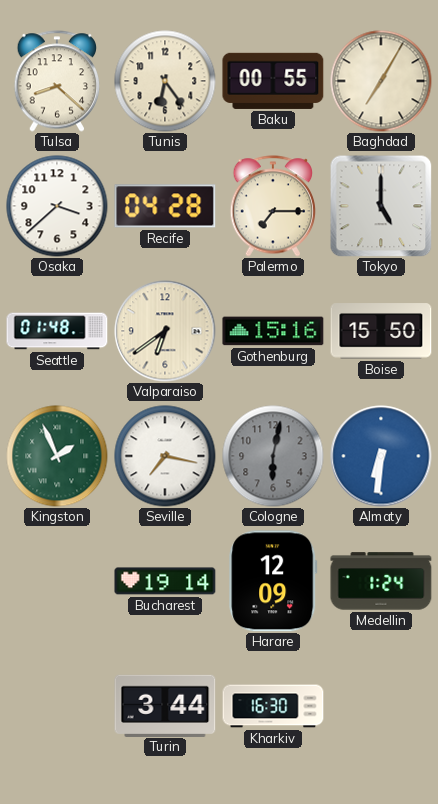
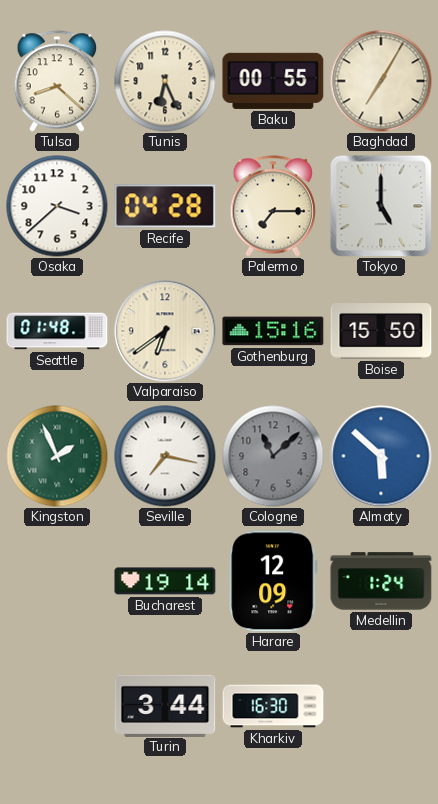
Tunis: 6:24 -> 6:26
Cologne: 6:02 -> 11:08
Almaty: 6:31 -> 5:52
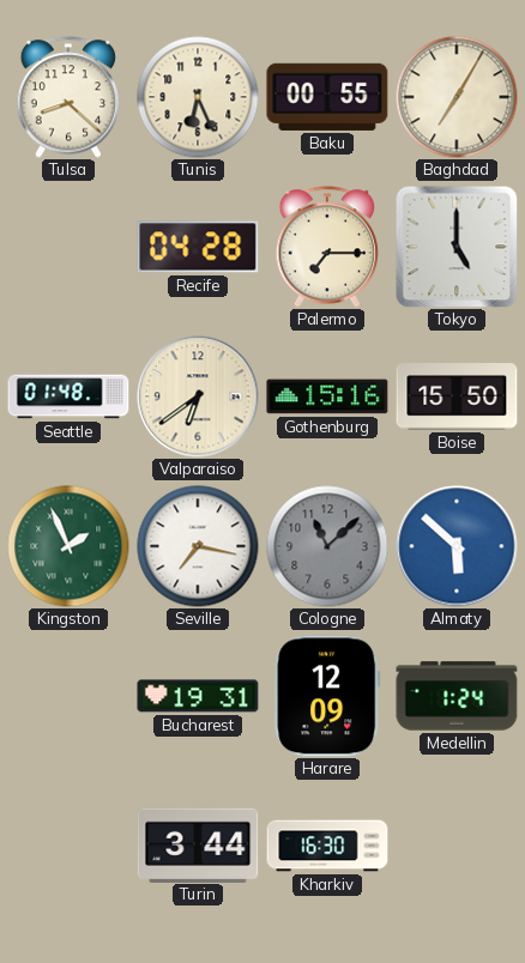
Osaka: 3:38 -> none
Bucharest: 19:14 -> 19:31
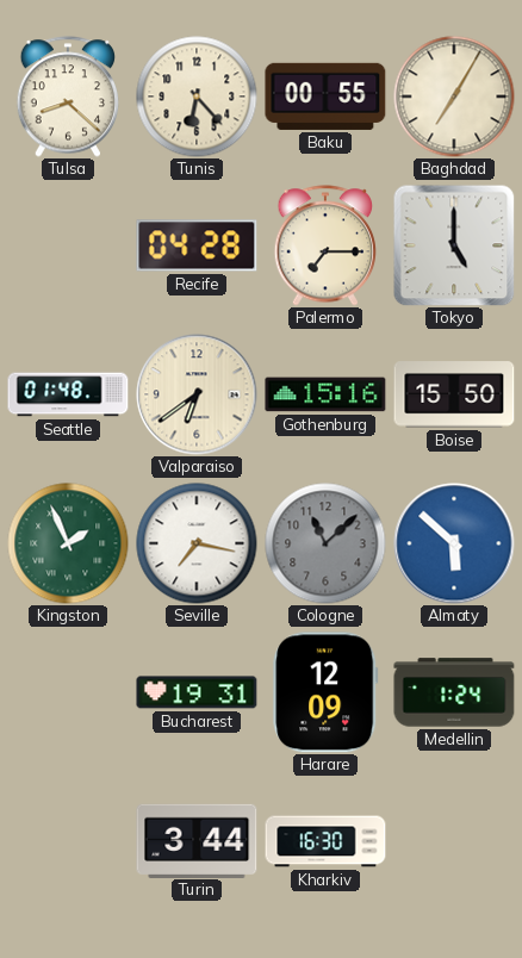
Tunis: 6:26 -> 6:23
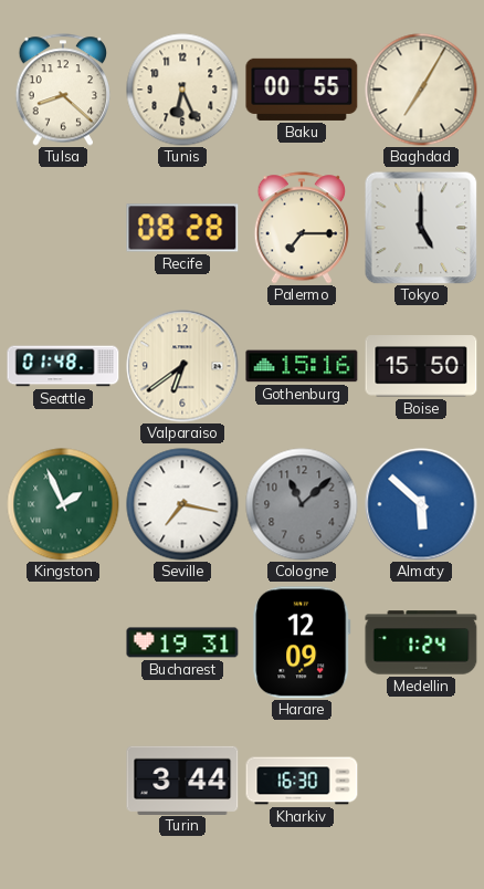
Tunis: 6:23 -> 6:26
Recife: 04:28 -> 08:28
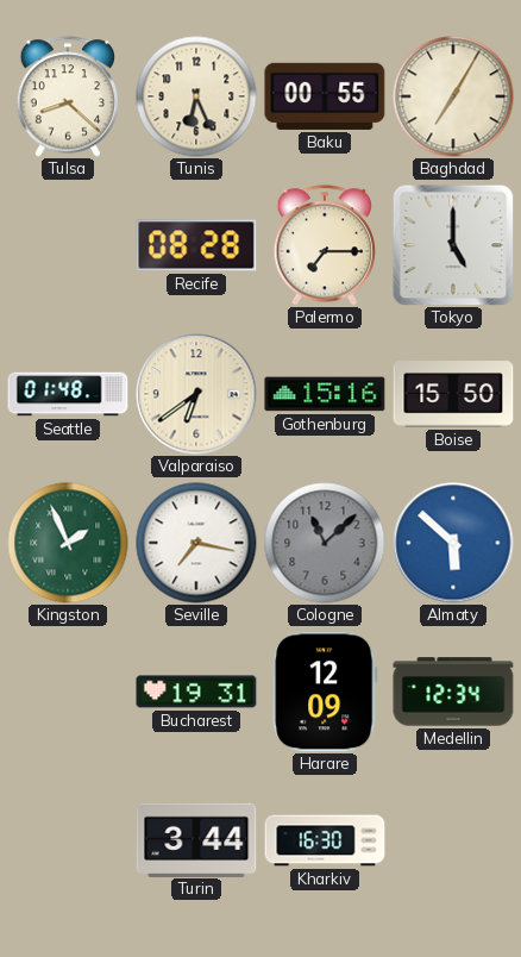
Medellin: 1:24 -> 12:34
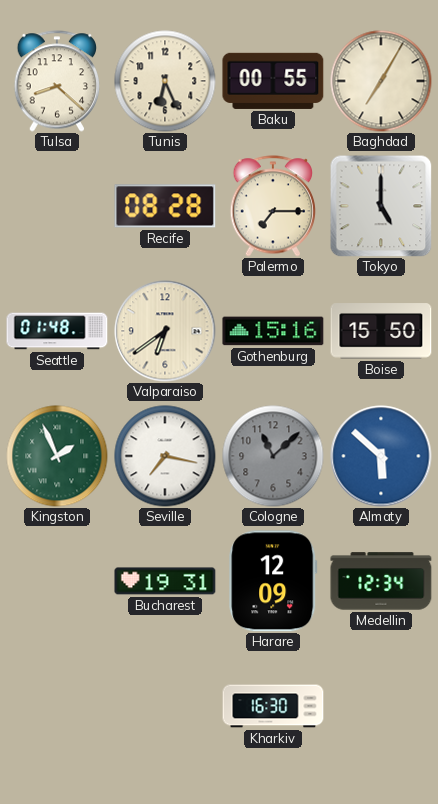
Turin: 3:44 -> none
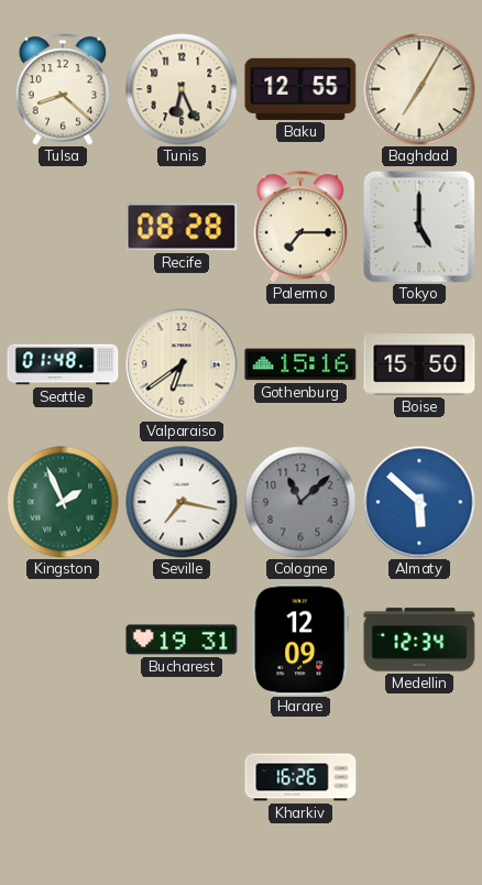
Baku: 00:55 -> 12:55
Kharkiv: 16:30 -> 16:26
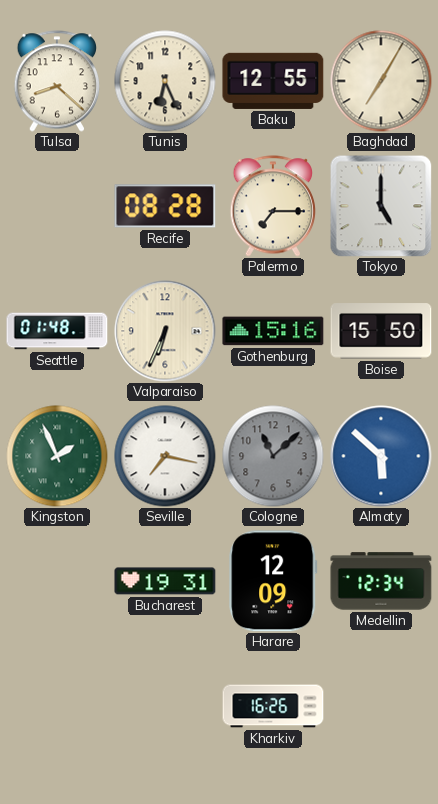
Valparaiso: 6:39 -> 6:34
